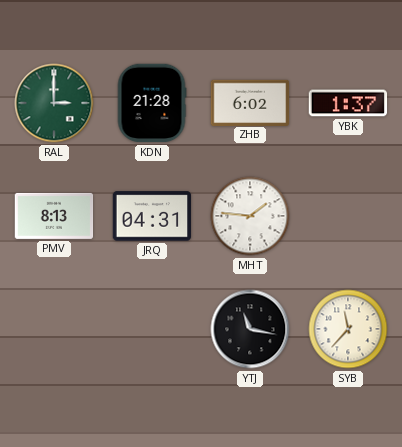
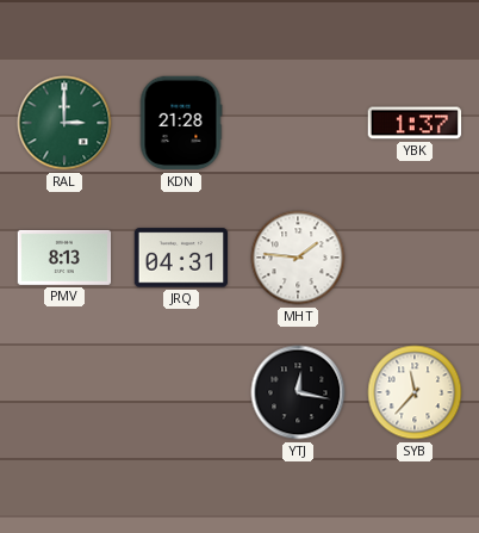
ZHB: 6:02 -> none
YTJ: 11:17 -> 12:17
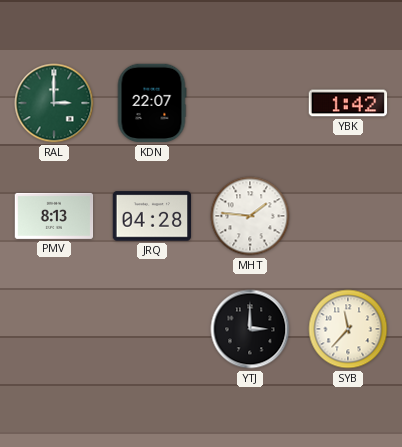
KDN: 21:28 -> 22:07
YBK: 1:37 -> 1:42
JRQ: 04:31 -> 04:28
YTJ: 12:17 -> 3:00
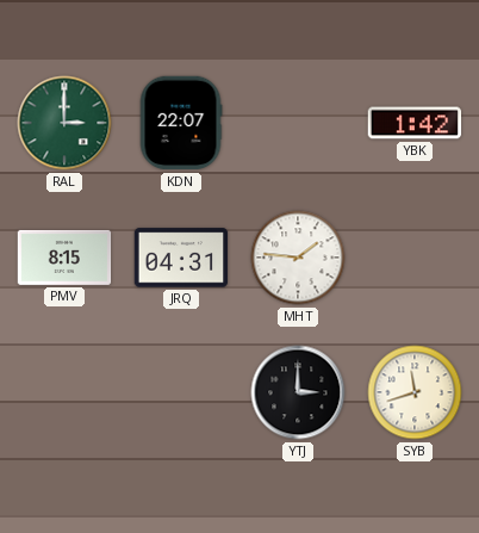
PMV: 8:13 -> 8:15
JRQ: 04:28 -> 04:31
SYB: 11:37 -> 11:42
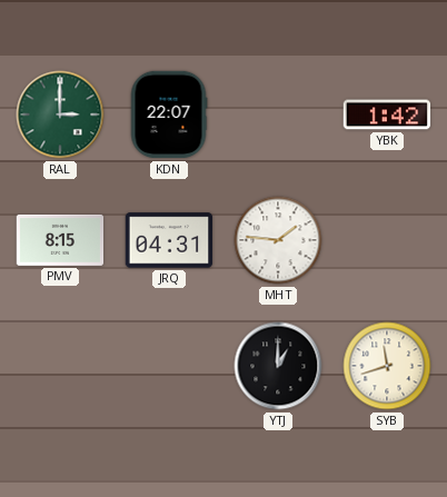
YTJ: 3:00 -> 1:00
